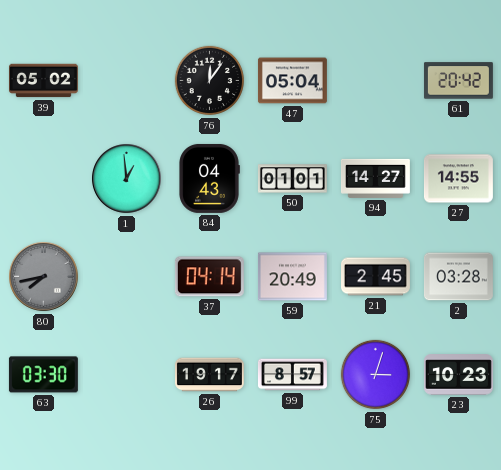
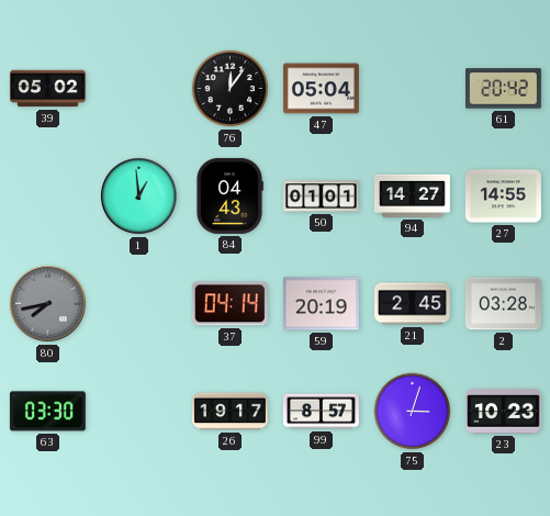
59: 20:49 -> 20:19
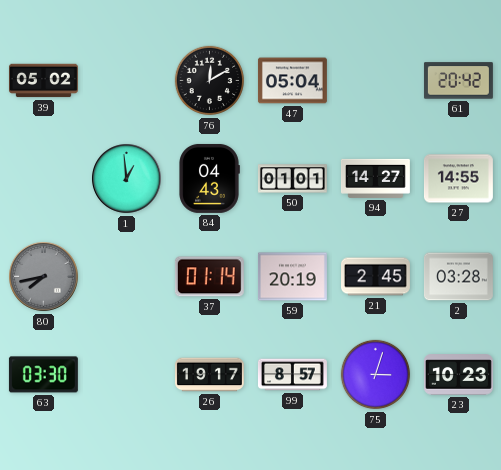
76: 12:06 -> 12:10
37: 04:14 -> 01:14
